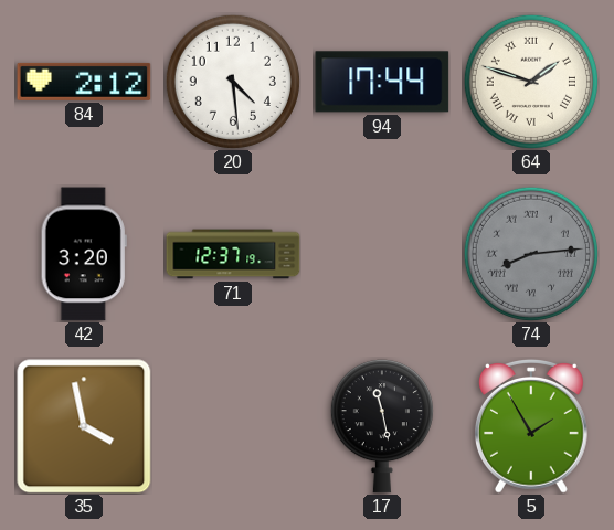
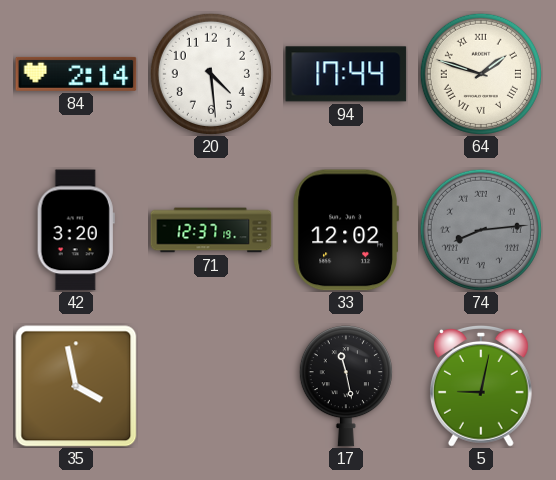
84: 2:12 -> 2:14
33: none -> 12:02
5: 1:55 -> 9:02
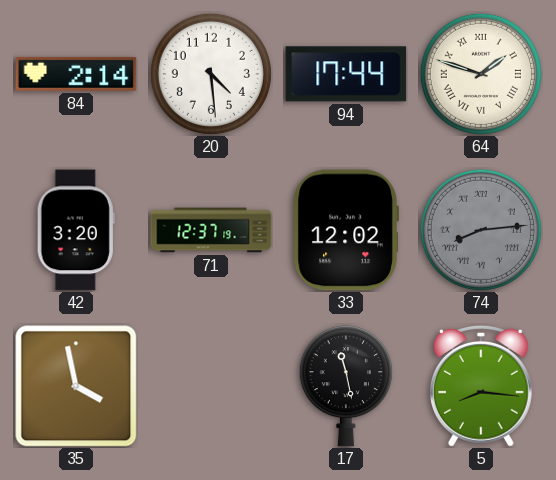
5: 9:02 -> 8:16
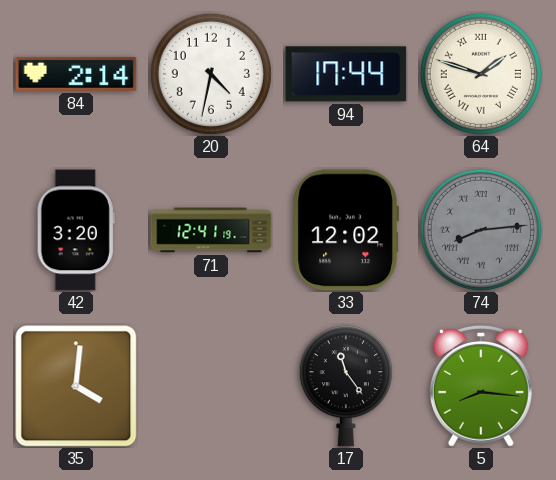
20: 4:29 -> 4:32
71: 12:37 -> 12:41
35: 3:58 -> 4:01
17: 11:28 -> 11:24
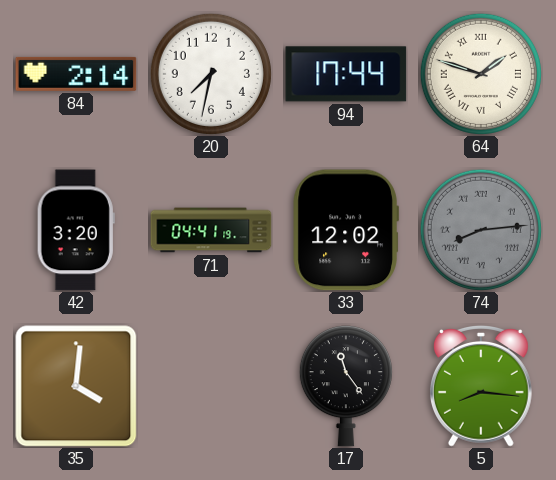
20: 4:32 -> 7:32
71: 12:41 -> 04:41
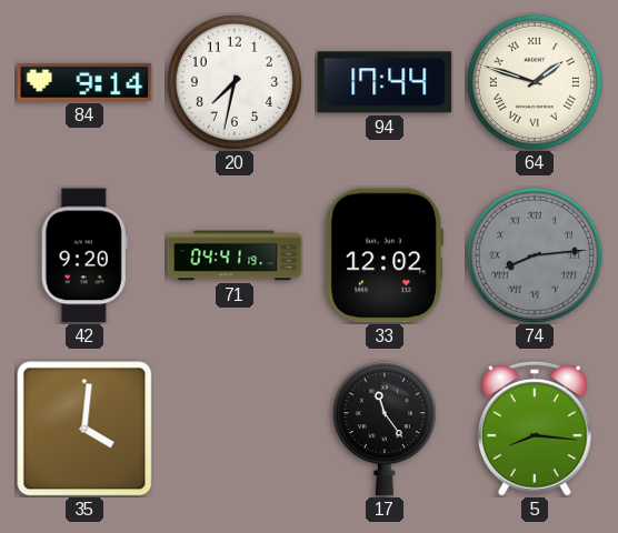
84: 2:14 -> 9:14
42: 3:20 -> 9:20
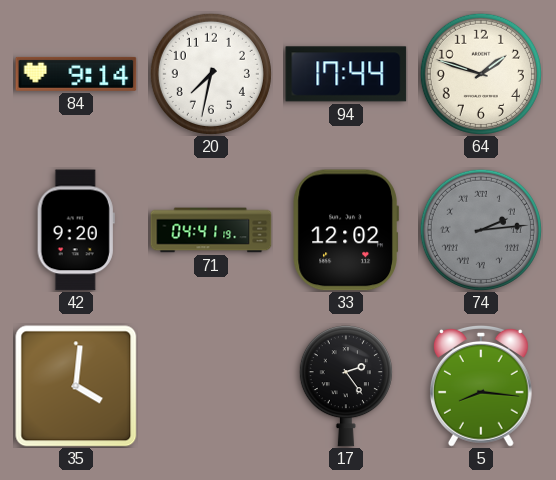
64 numerals: Roman -> Arabic
74: 8:14 -> 2:14
17: 11:24 -> 2:24
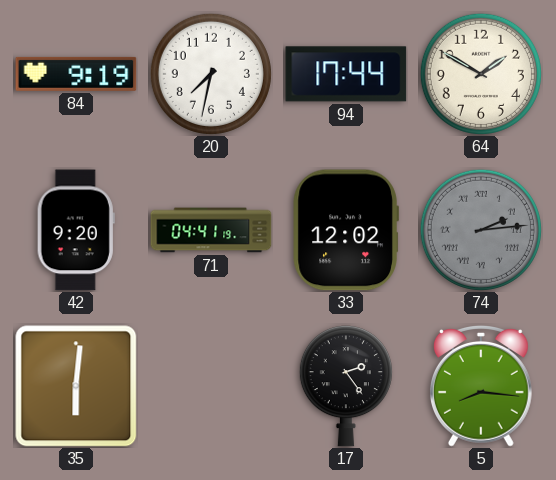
84: 9:14 -> 9:19
64: 1:48 -> 1:50
35: 4:01 -> 6:01
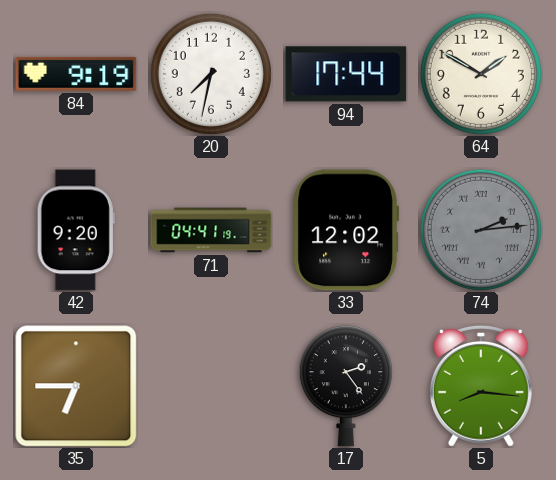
35: 6:01 -> 6:45
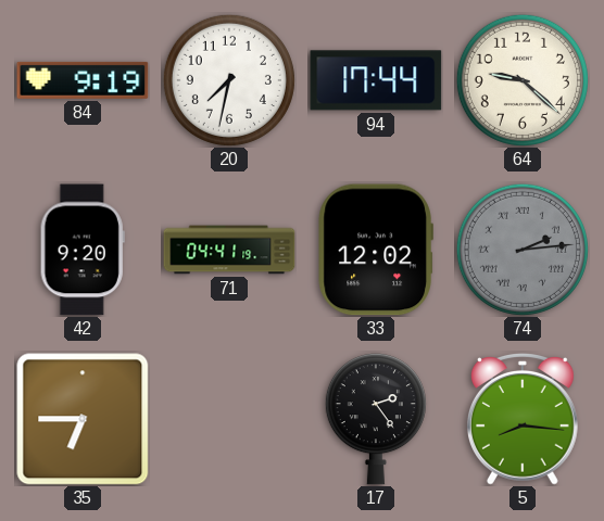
64: 1:50 -> 9:22
